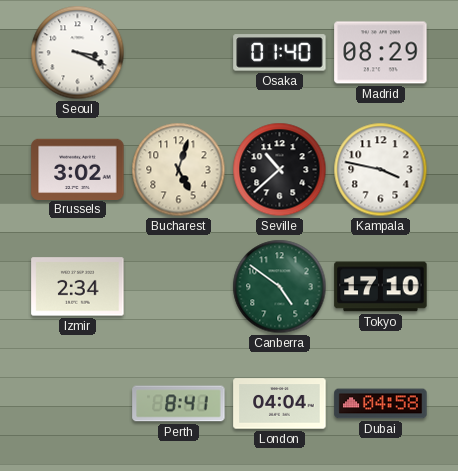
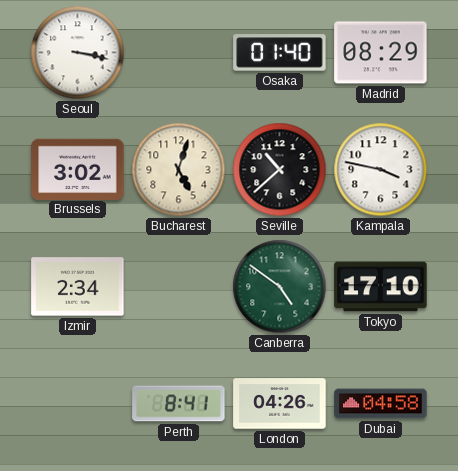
Seoul: 3:19 -> 3:17
London: 04:04 -> 04:26
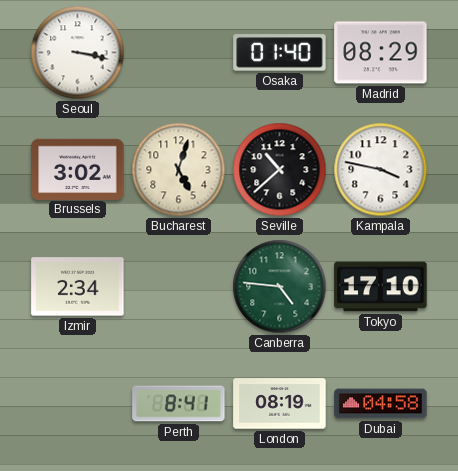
Canberra: 4:51 -> 4:46
London: 04:26 -> 08:19
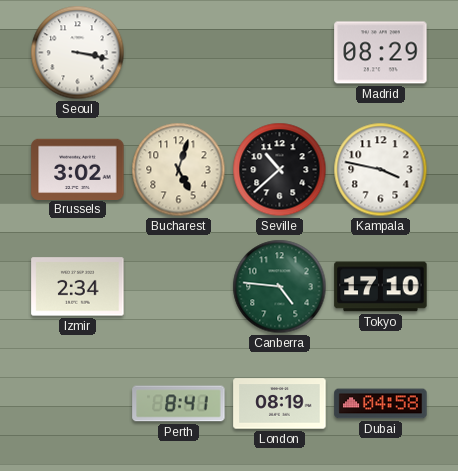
Osaka: 01:40 -> none
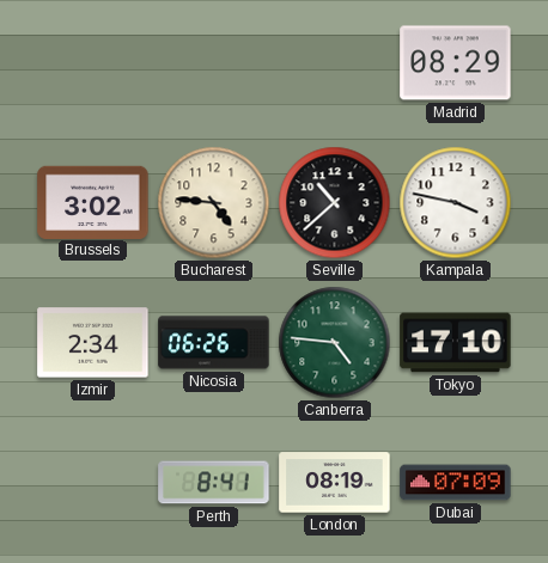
Seoul: 3:17 -> none
Bucharest: 5:03 -> 4:46
Nicosia: none -> 06:26
Dubai: 04:58 -> 07:09
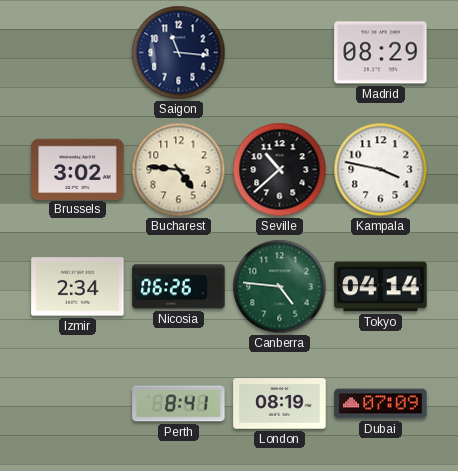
Saigon: none -> 11:16
Tokyo: 17:10 -> 04:14
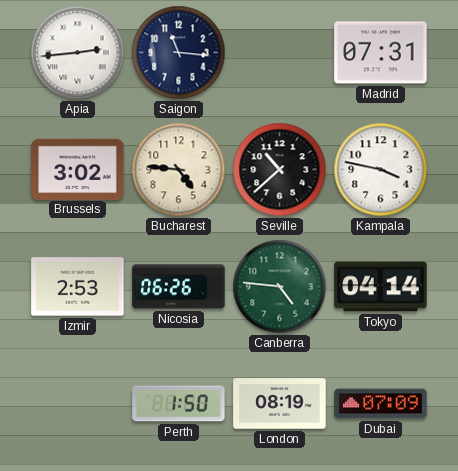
Apia: none -> 2:44
Madrid: 08:29 -> 07:31
Izmir: 2:34 -> 2:53
Perth: 8:41 -> 1:50
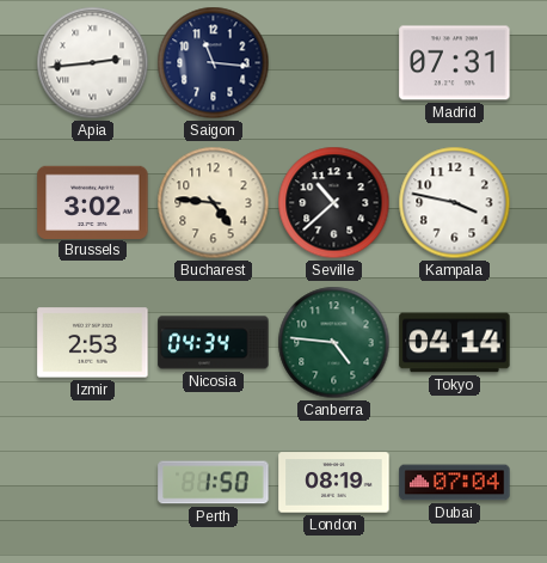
Nicosia: 06:26 -> 04:34
Dubai: 07:09 -> 07:04
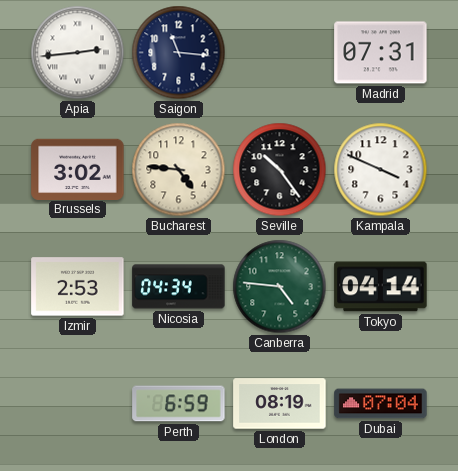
Seville: 10:38 -> 10:24
Kampala: 3:47 -> 3:49
Perth: 1:50 -> 6:59
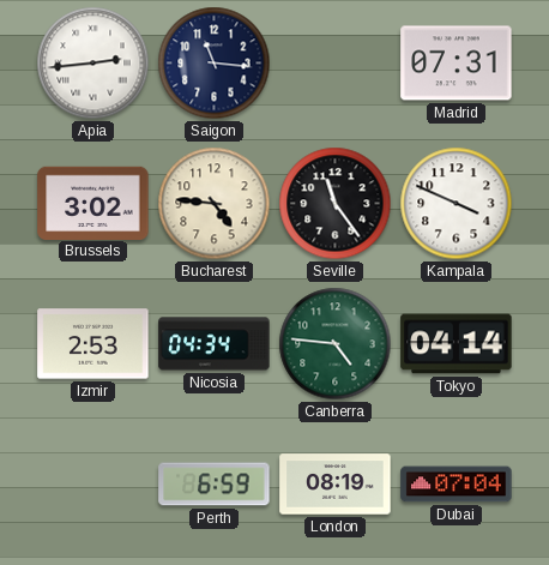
Seville: 10:24 -> 11:24
